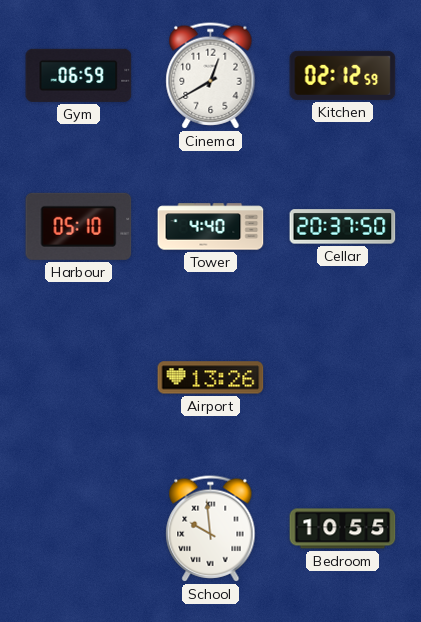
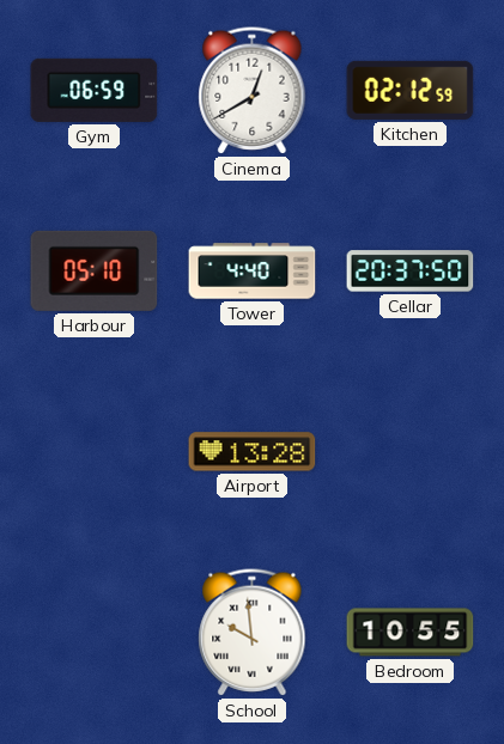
Airport: 13:26 -> 13:28
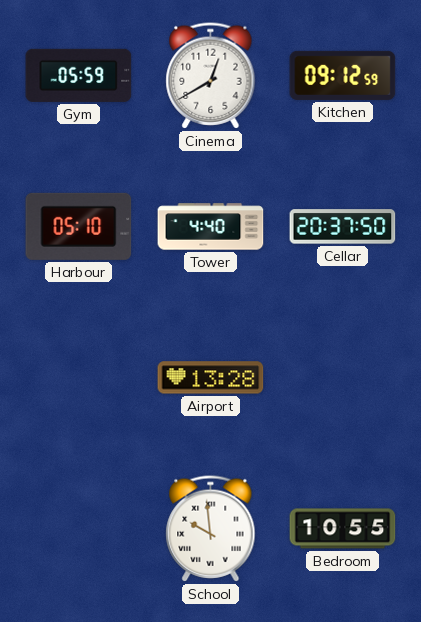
Gym: 06:59 -> 05:59
Kitchen: 02:12 -> 09:12
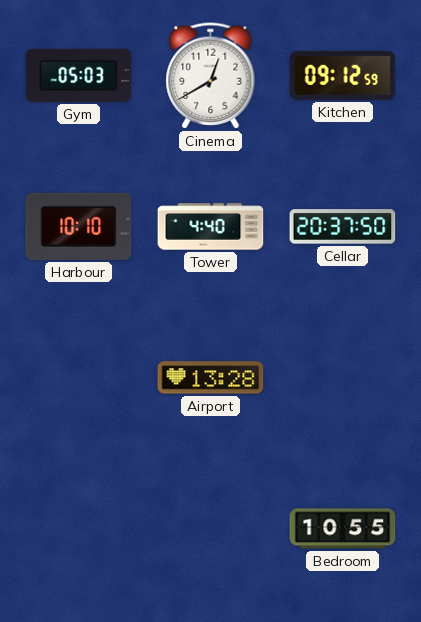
Gym: 05:59 -> 05:03
Harbour: 05:10 -> 10:10
School: 9:59 -> none
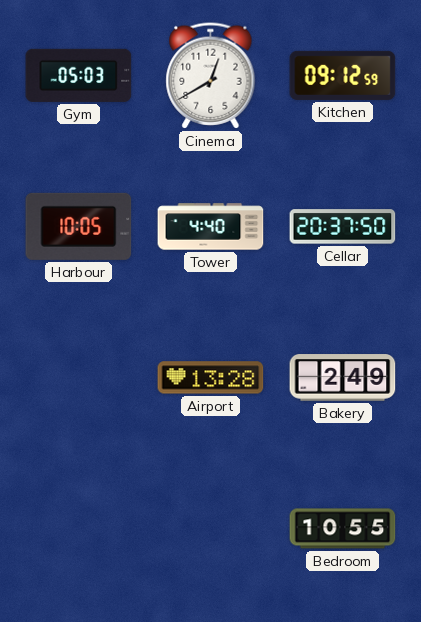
Harbour: 10:10 -> 10:05
Bakery: none -> 2:49
